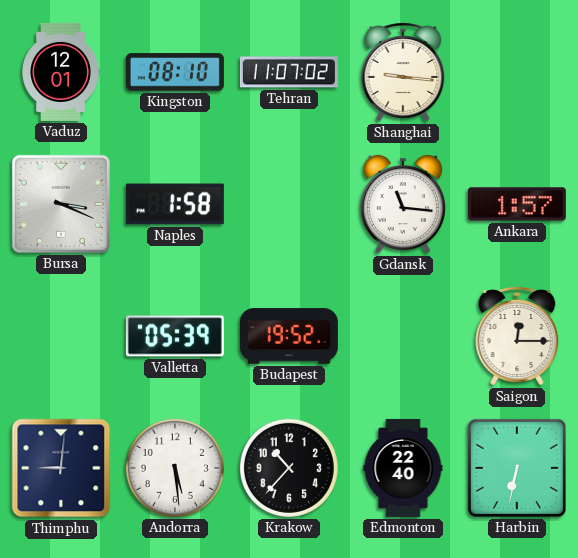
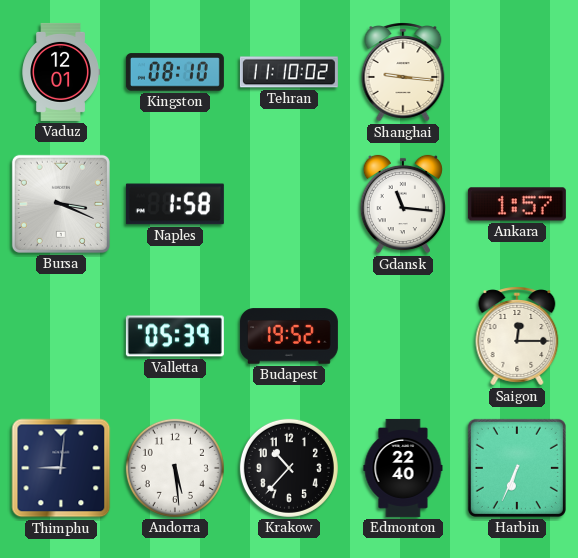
Tehran: 11:07 -> 11:10
Harbin: 6:32 -> 6:34
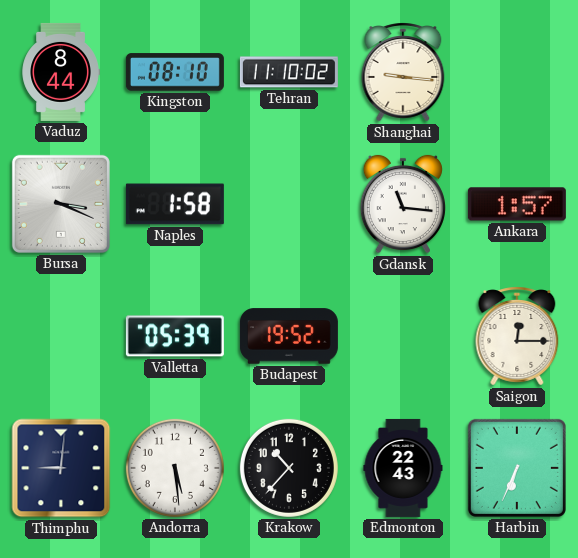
Vaduz: 12:01 -> 8:44
Edmonton: 22:40 -> 22:43
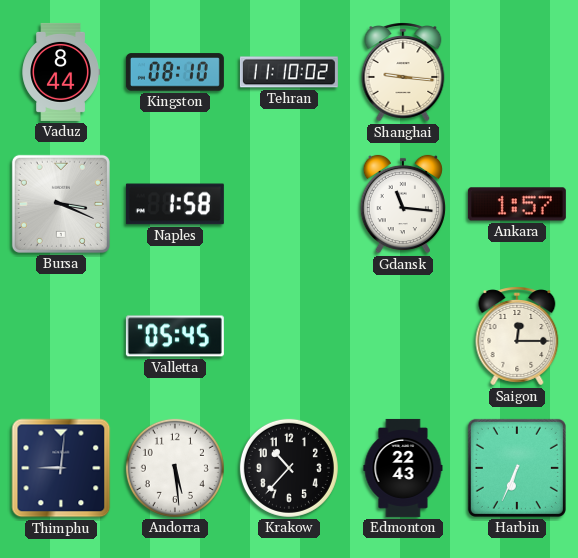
Valletta: 05:39 -> 05:45
Budapest: 19:52 -> none
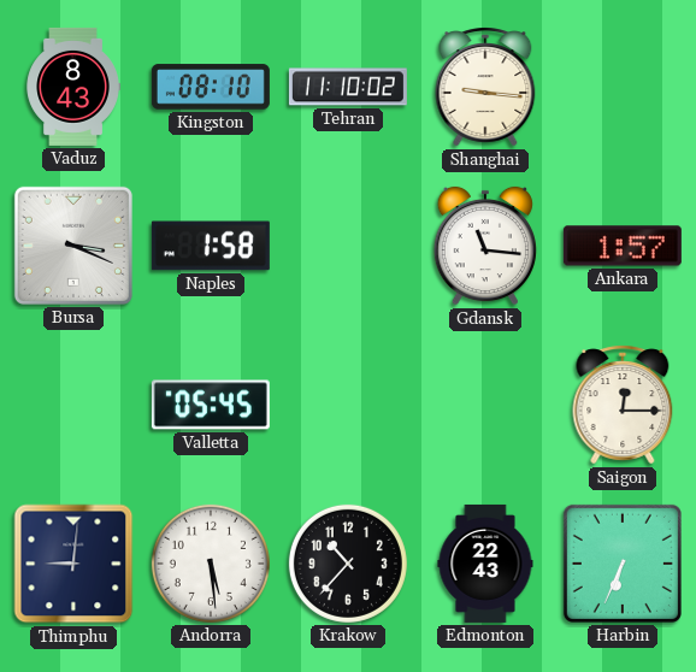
Vaduz: 8:44 -> 8:43
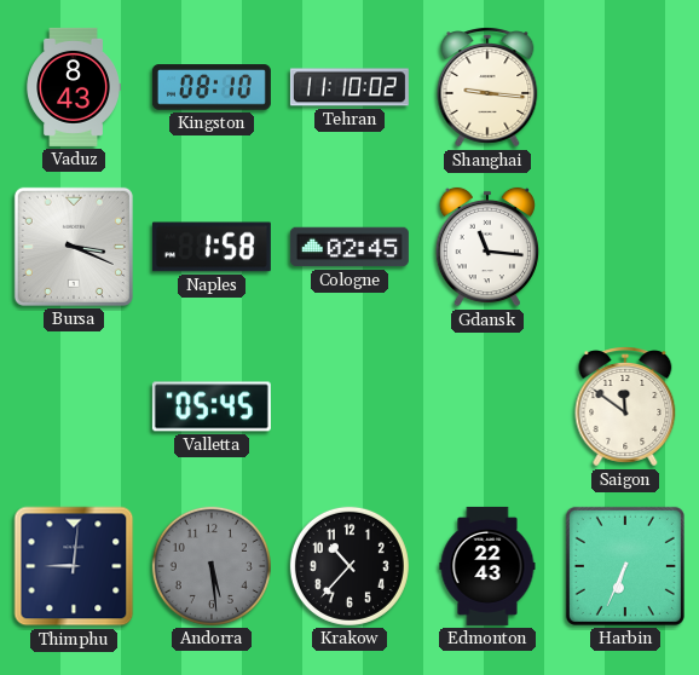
Cologne: none -> 02:45
Ankara: 1:57 -> none
Saigon: 12:15 -> 11:51
Andorra dial: white -> grey
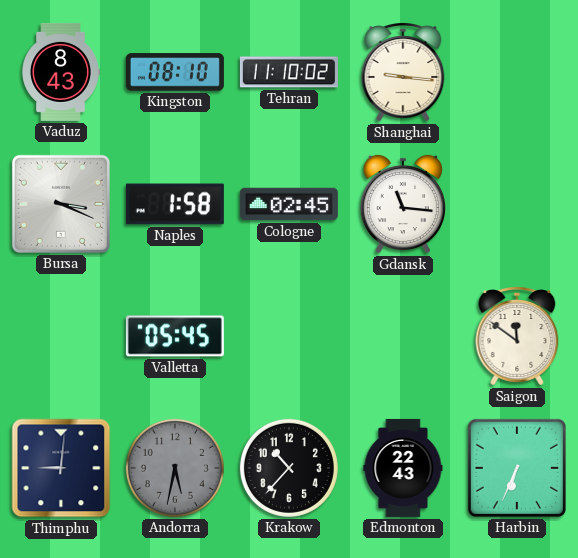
Andorra: 5:29 -> 5:32
